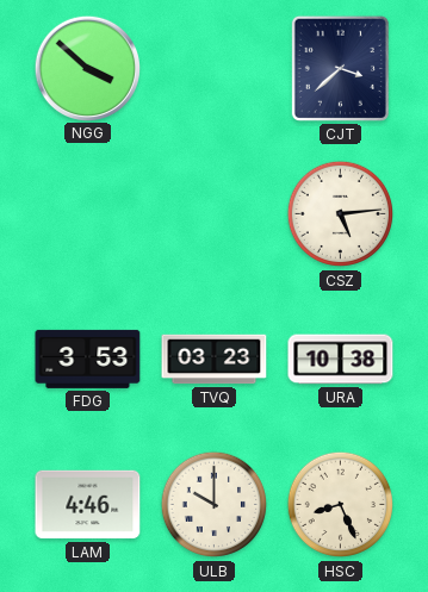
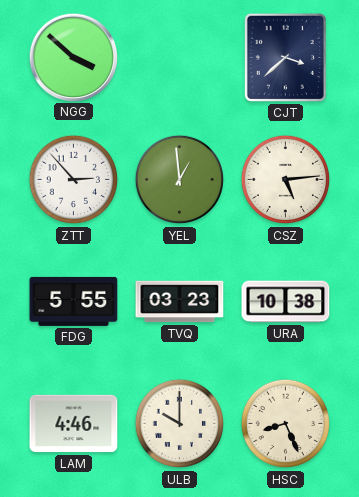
ZTT: none -> 2:53
YEL: none -> 12:59
FDG: 3:53 -> 5:55
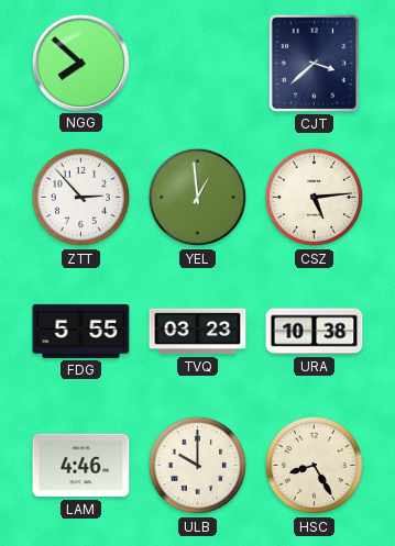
NGG: 3:52 -> 7:52
HSC: 8:26 -> 8:25
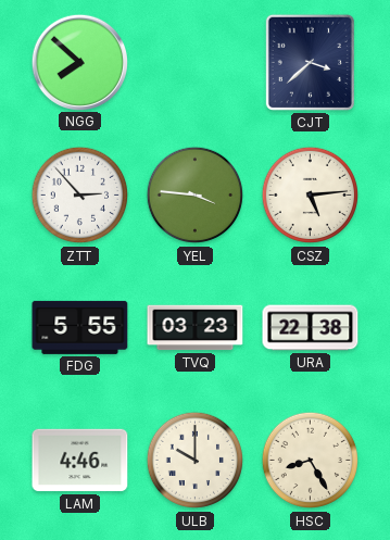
YEL: 12:59 -> 3:46
URA: 10:38 -> 22:38
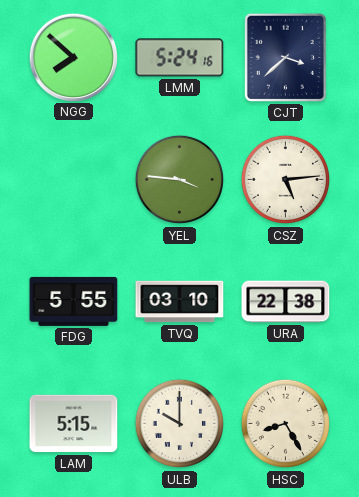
LMM: none -> 5:24
ZTT: 2:53 -> none
TVQ: 03:23 -> 03:10
LAM: 4:46 -> 5:15
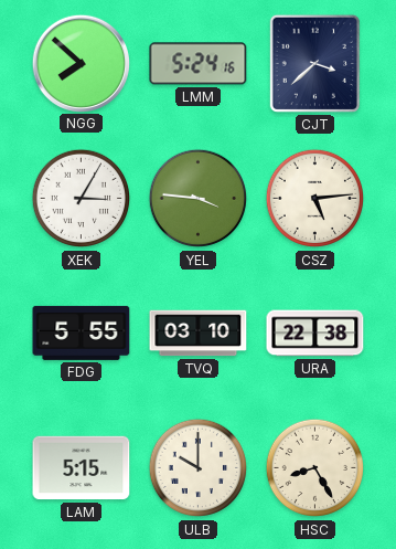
XEK: none -> 3:05
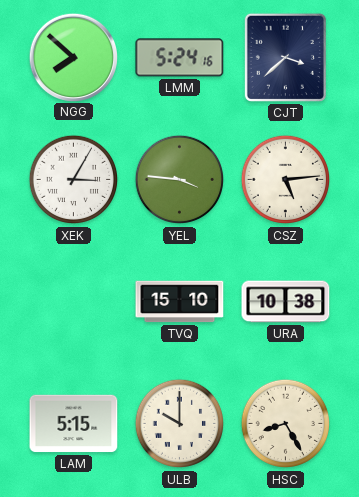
FDG: 5:55 -> none
TVQ: 03:10 -> 15:10
URA: 22:38 -> 10:38
